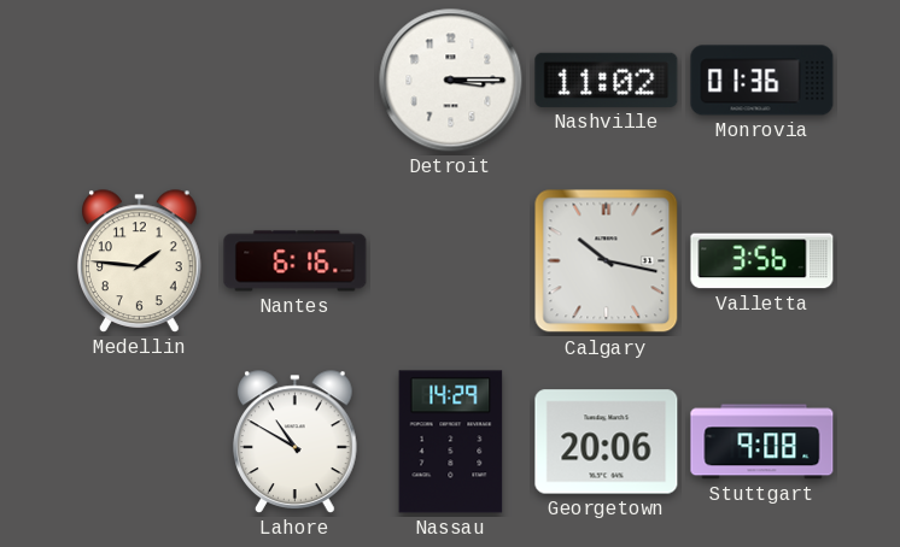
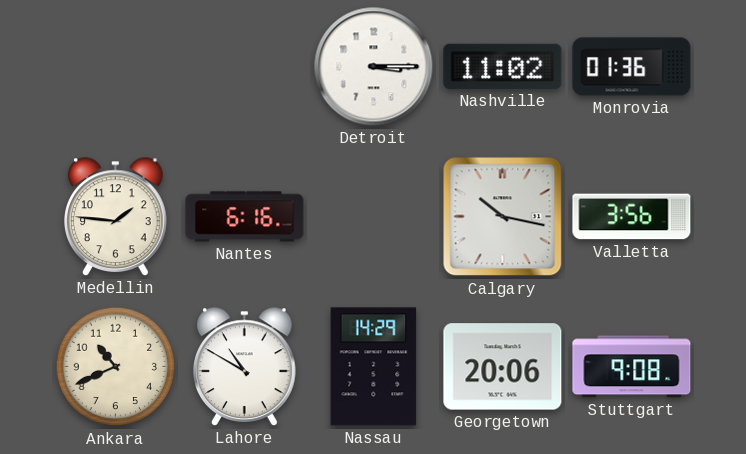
Ankara: none -> 10:41
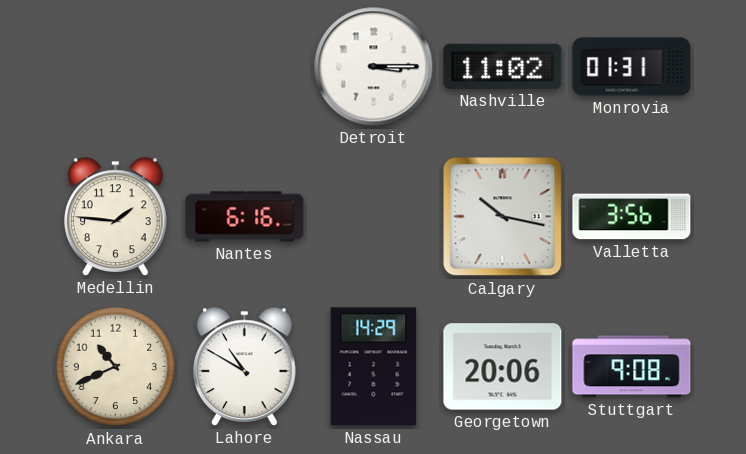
Monrovia: 01:36 -> 01:31
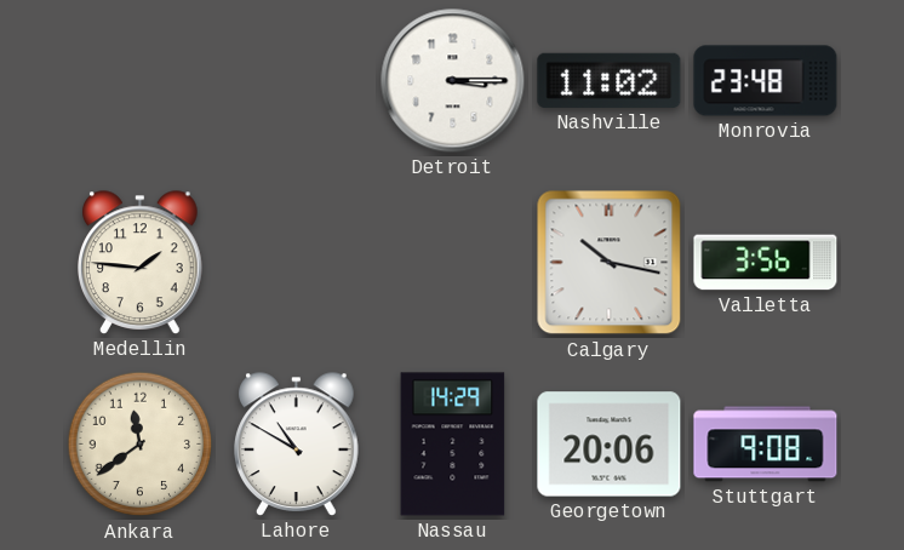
Monrovia: 01:31 -> 23:48
Nantes: 6:16 -> none
Ankara: 10:41 -> 11:39
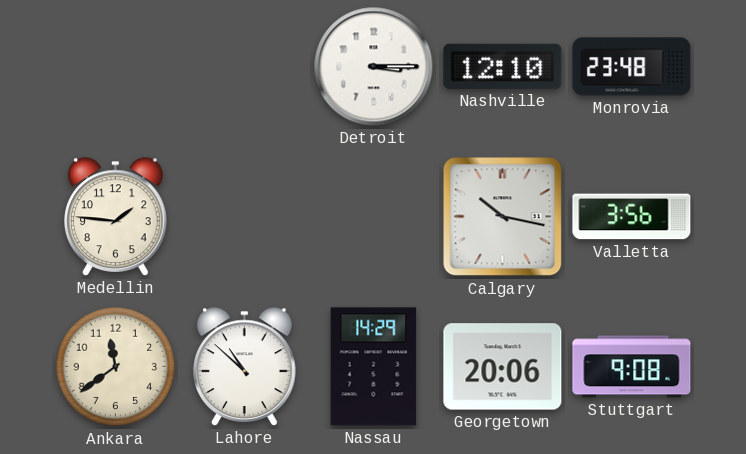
Nashville: 11:02 -> 12:10
Lahore: 10:50 -> 10:52
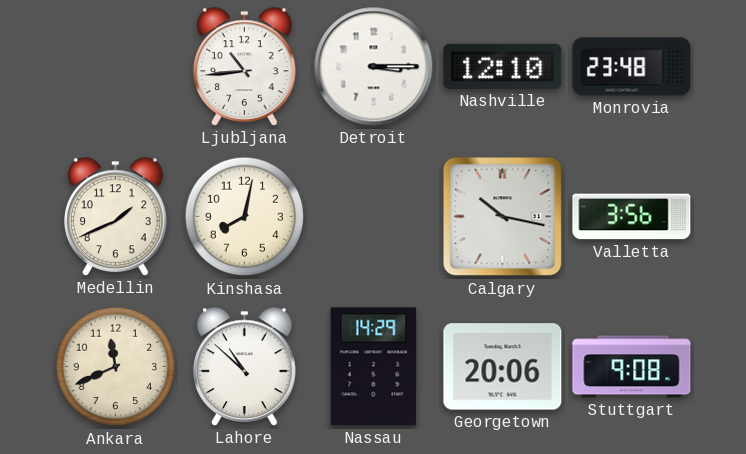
Ljubljana: none -> 10:44
Medellin: 1:46 -> 1:41
Kinshasa: none -> 8:02
Ankara: 11:39 -> 11:41
